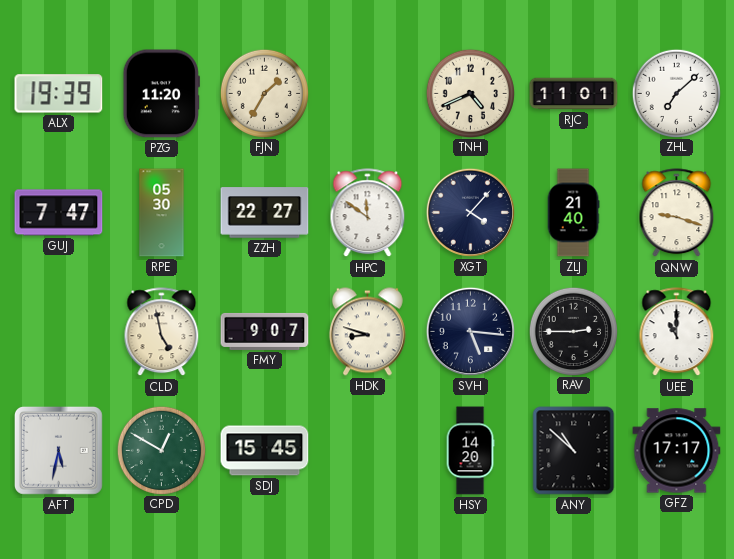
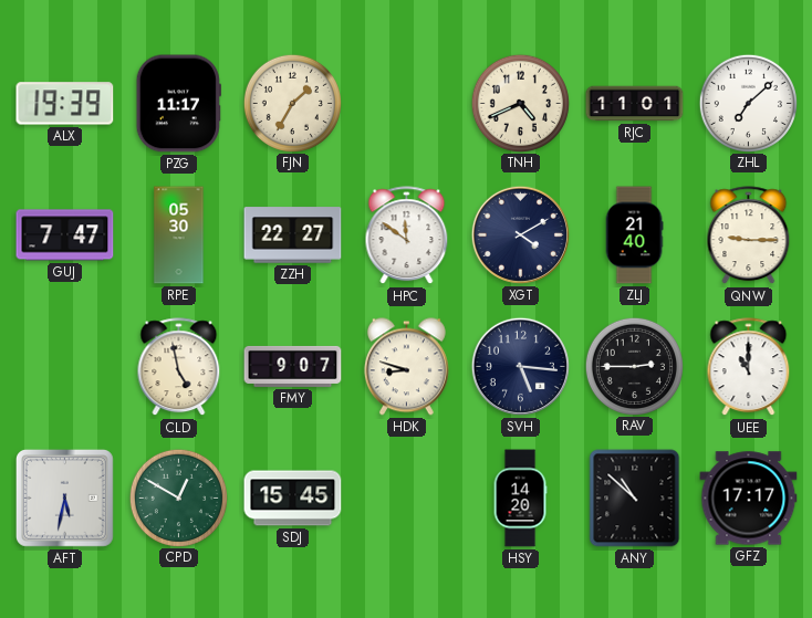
PZG: 11:20 -> 11:17
XGT: 4:07 -> 4:10
QNW: 9:18 -> 9:15
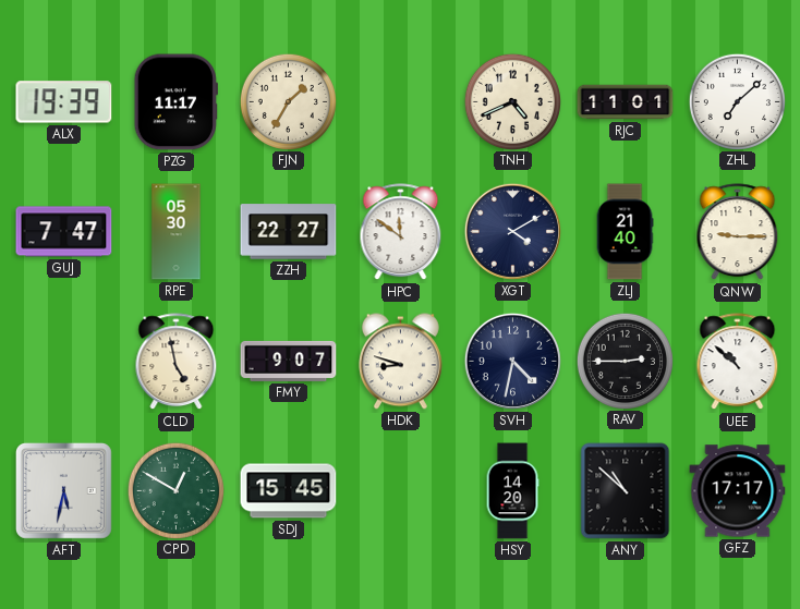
SVH: 5:16 -> 4:32
UEE: 11:00 -> 10:52
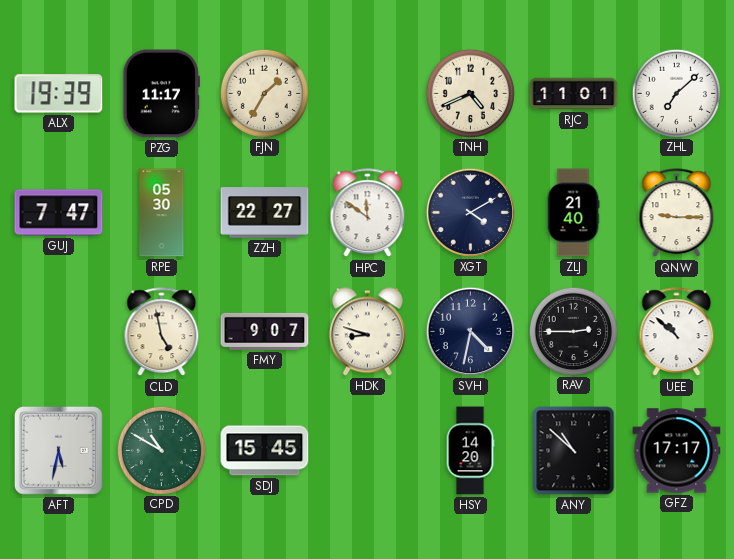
CPD: 12:50 -> 10:50
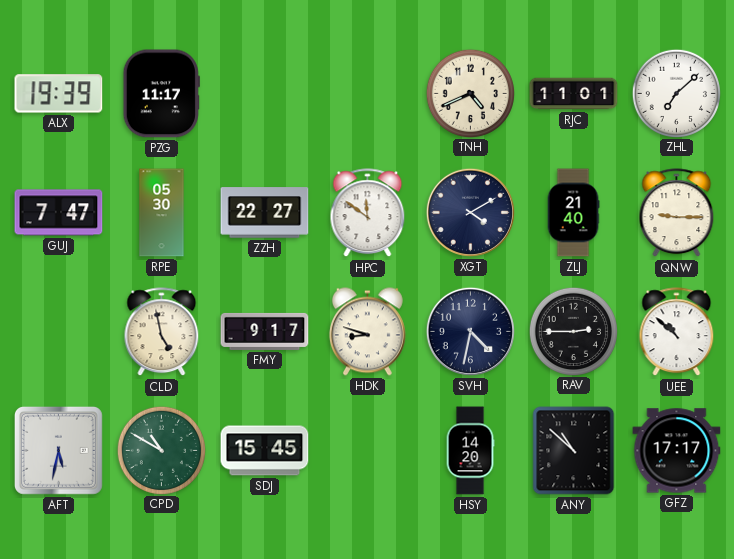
FJN: 1:35 -> none
FMY: 9:07 -> 9:17
